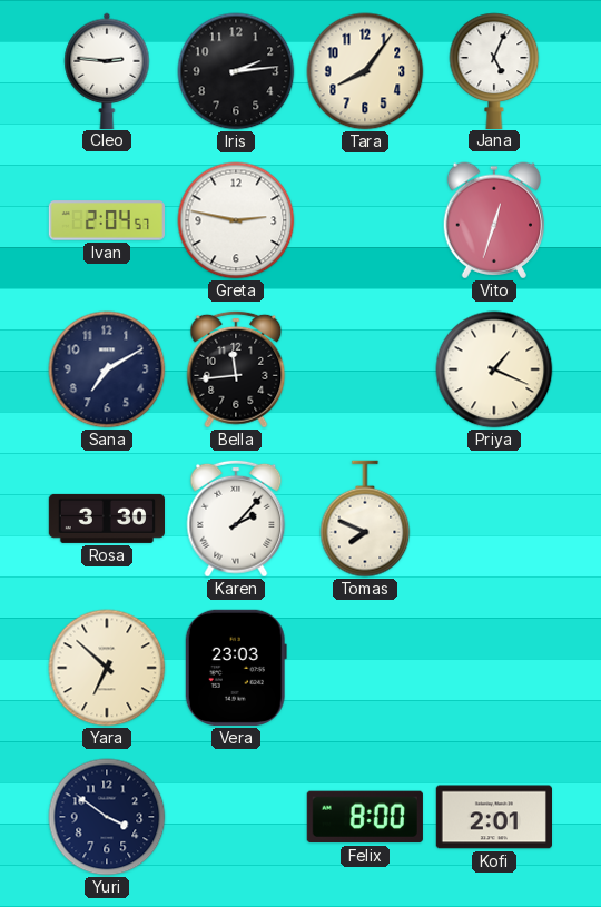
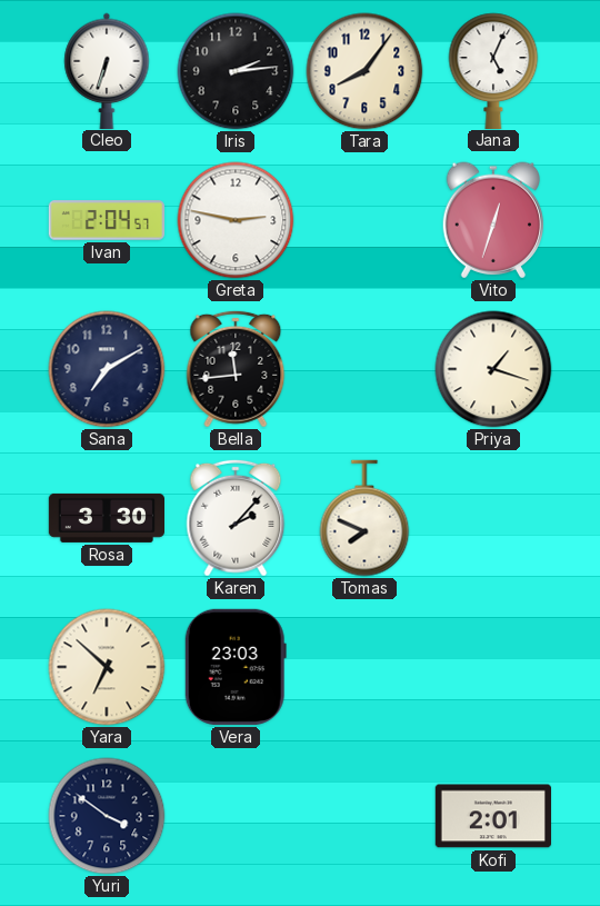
Cleo: 2:46 -> 6:33
Priya: 1:19 -> 1:18
Felix: 8:00 -> none
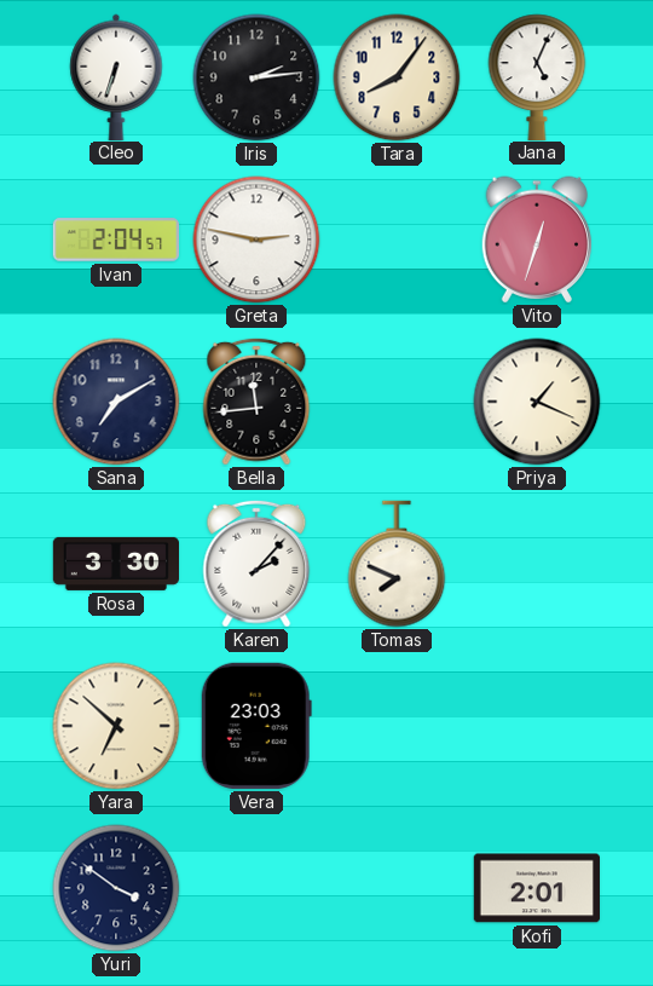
Priya: 1:18 -> 1:19
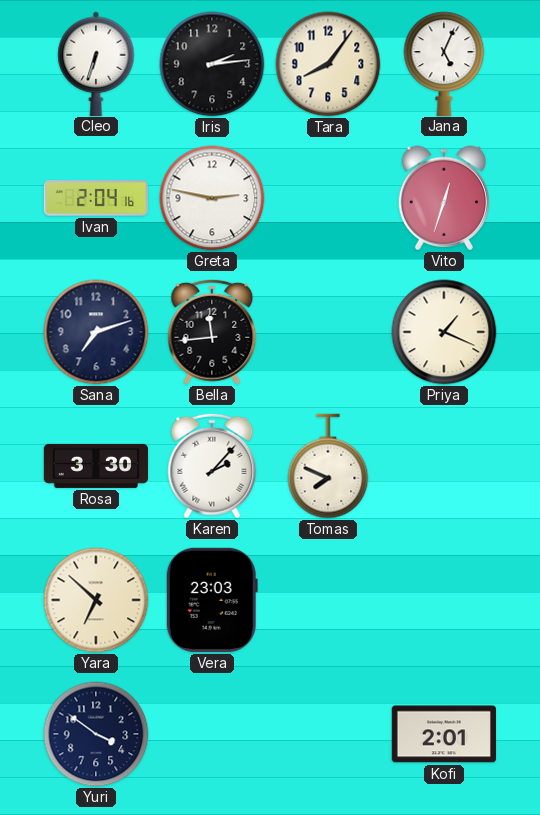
Ivan: 2:04:57 -> 2:04:16
Sana: 7:10 -> 7:12
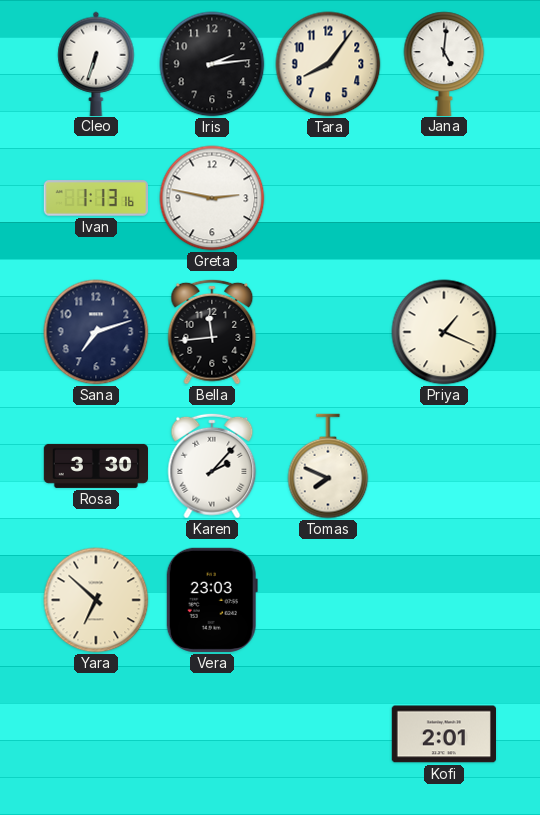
Jana: 5:04 -> 5:01
Ivan: 2:04 -> 1:13
Vito: 12:33 -> none
Yuri: 3:51 -> none
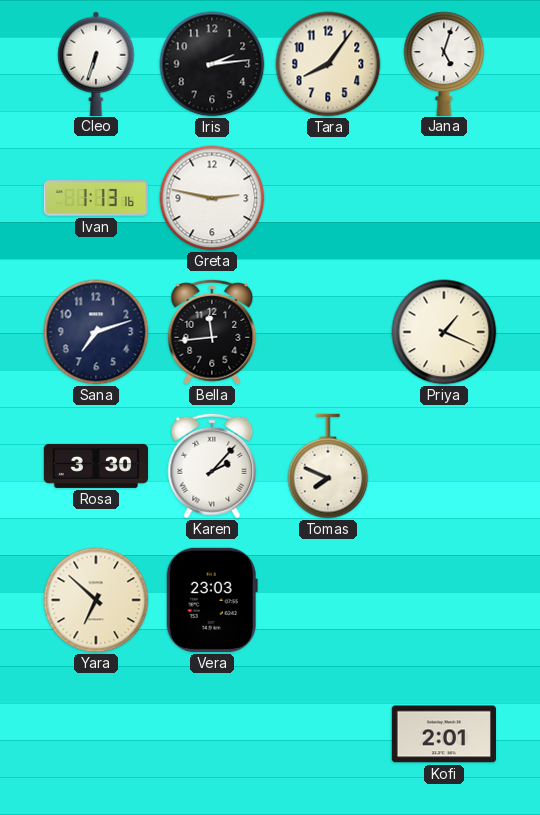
Jana: 5:01 -> 5:03
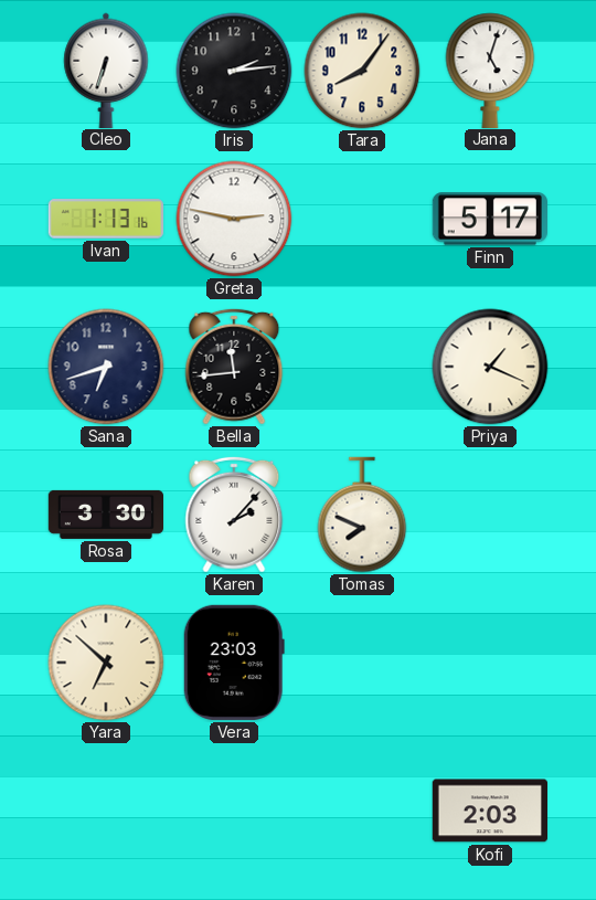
Finn: none -> 5:17
Sana: 7:12 -> 6:42
Kofi: 2:01 -> 2:03
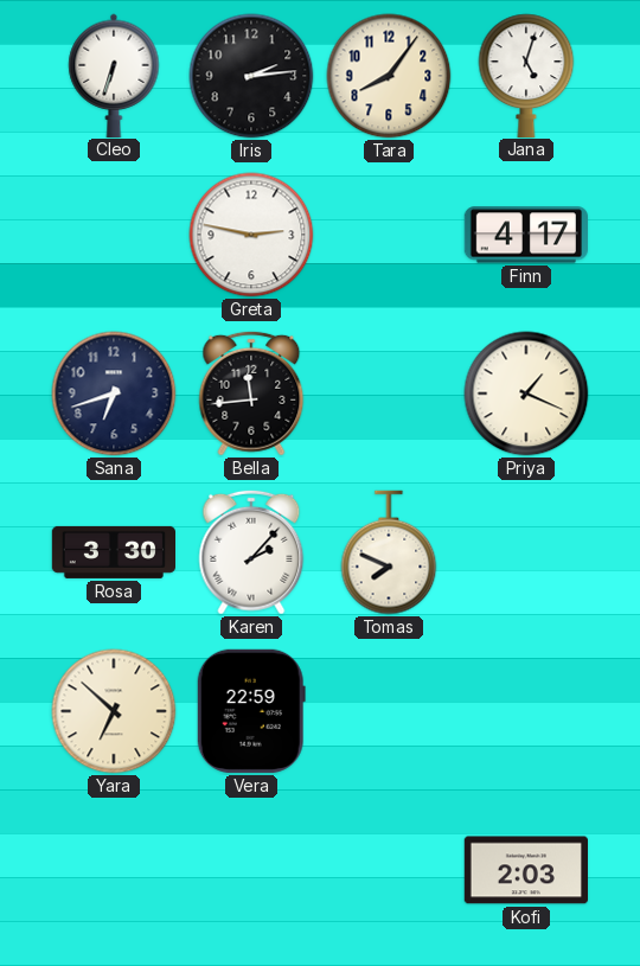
Ivan: 1:13 -> none
Finn: 5:17 -> 4:17
Vera: 23:03 -> 22:59
